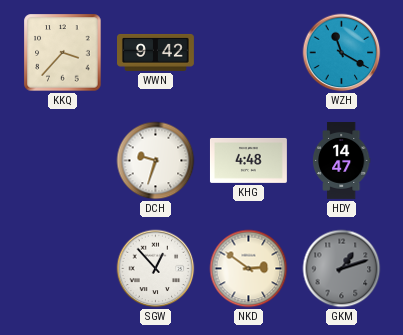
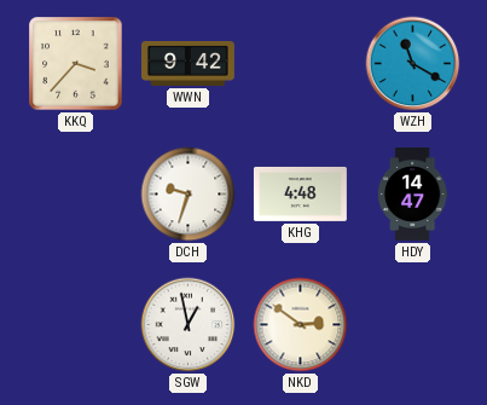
SGW: 12:53 -> 12:58
GKM: 1:12 -> none
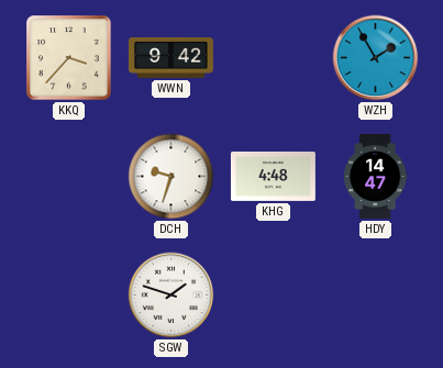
WZH: 11:20 -> 1:55
SGW: 12:58 -> 1:48
NKD: 2:51 -> none
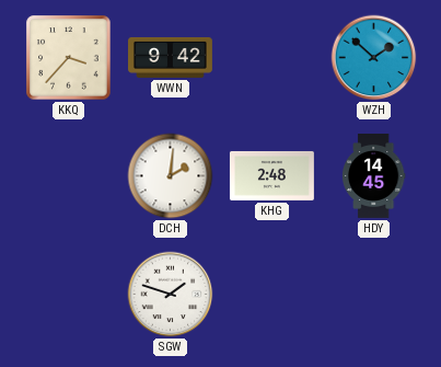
WZH: 1:55 -> 1:52
DCH: 9:33 -> 2:01
KHG: 4:48 -> 2:48
HDY: 14:47 -> 14:45
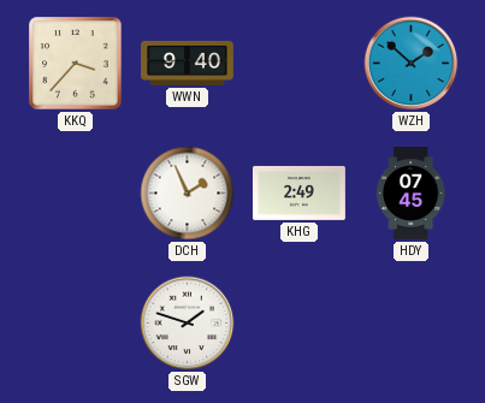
WWN: 9:42 -> 9:40
DCH: 2:01 -> 1:56
KHG: 2:48 -> 2:49
HDY: 14:45 -> 07:45
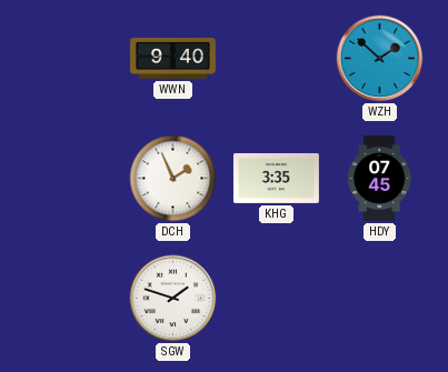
KKQ: 3:37 -> none
KHG: 2:49 -> 3:35
